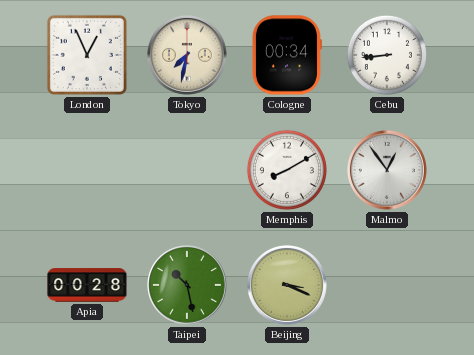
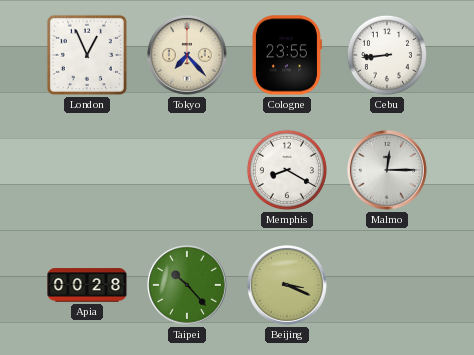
Tokyo: 7:32 -> 7:23
Cologne: 00:34 -> 23:55
Memphis: 8:10 -> 8:20
Malmo: 12:54 -> 12:15
Taipei: 10:28 -> 10:23
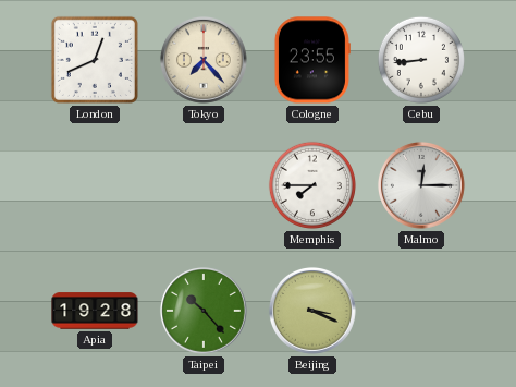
London: 12:56 -> 12:41
Memphis: 8:20 -> 7:45
Apia: 00:28 -> 19:28
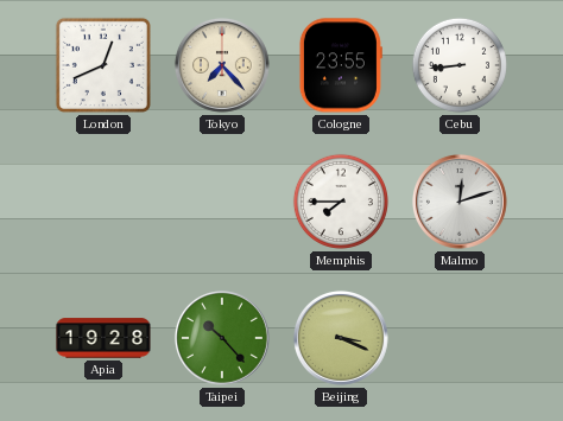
Malmo: 12:15 -> 12:12
